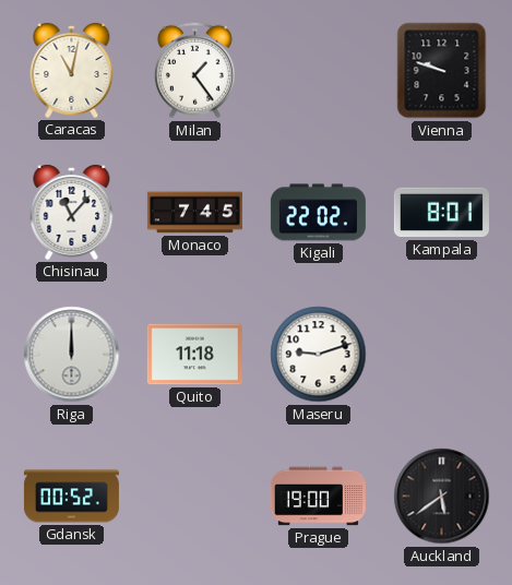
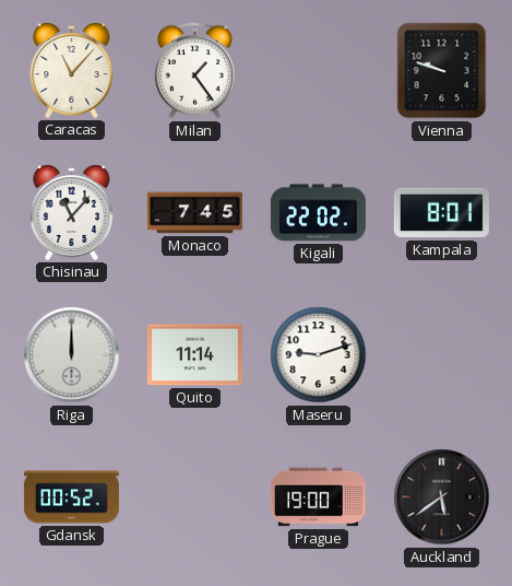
Caracas: 11:02 -> 11:07
Quito: 11:18 -> 11:14
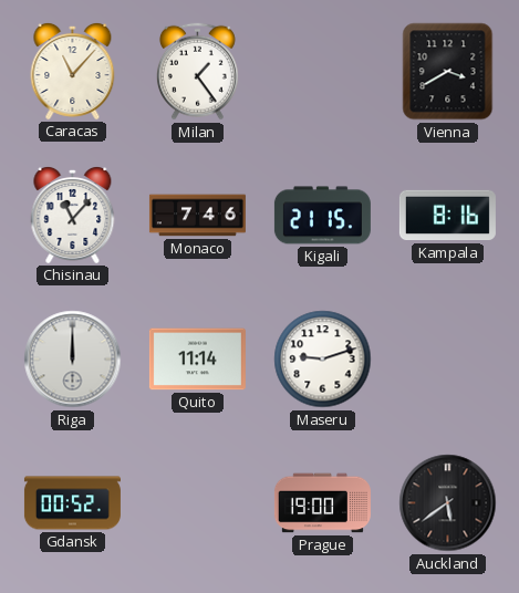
Vienna: 9:48 -> 3:40
Monaco: 7:45 -> 7:46
Kigali: 22:02 -> 21:15
Kampala: 8:01 -> 8:16
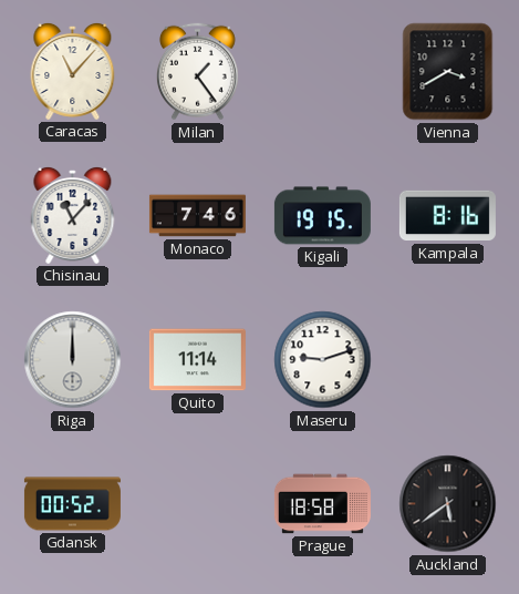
Kigali: 21:15 -> 19:15
Prague: 19:00 -> 18:58
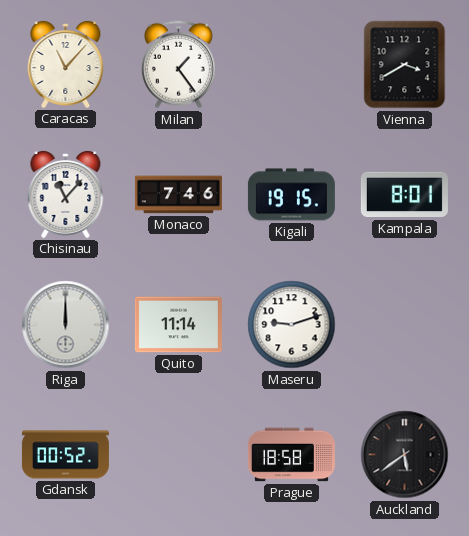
Kampala: 8:16 -> 8:01
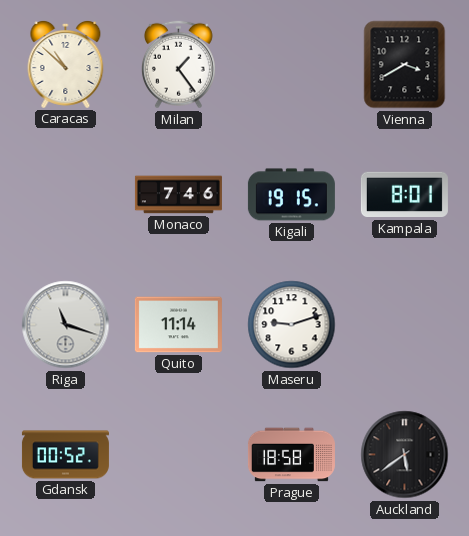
Caracas: 11:07 -> 10:52
Chisinau: 11:07 -> none
Riga: 12:00 -> 11:18
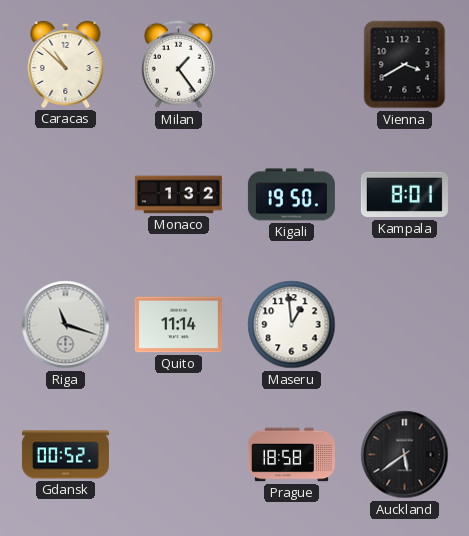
Monaco: 7:46 -> 1:32
Kigali: 19:15 -> 19:50
Maseru: 9:12 -> 12:59
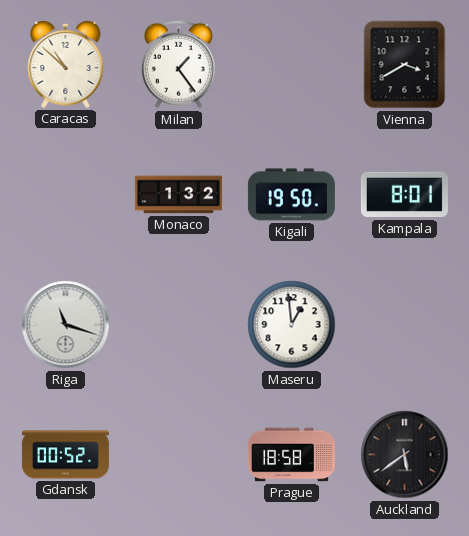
Quito: 11:14 -> none
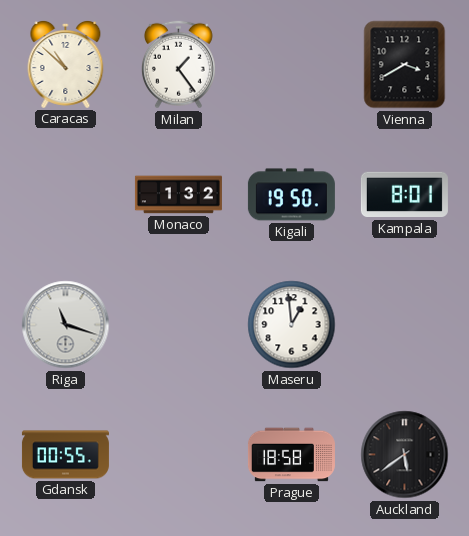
Gdansk: 00:52 -> 00:55
